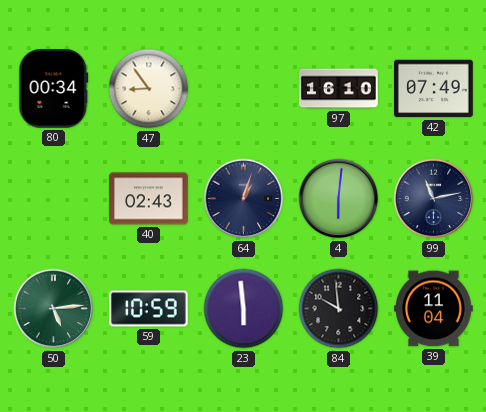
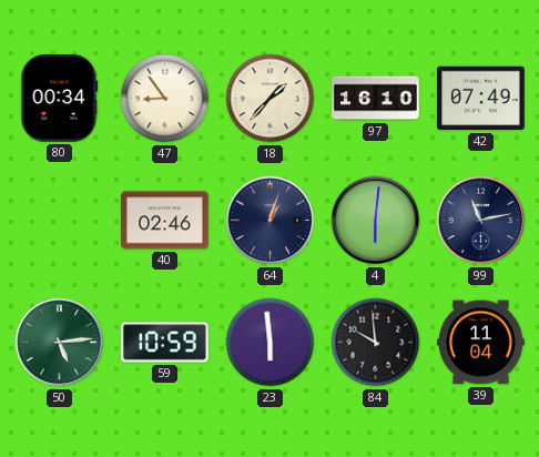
18: none -> 1:37
40: 02:43 -> 02:46
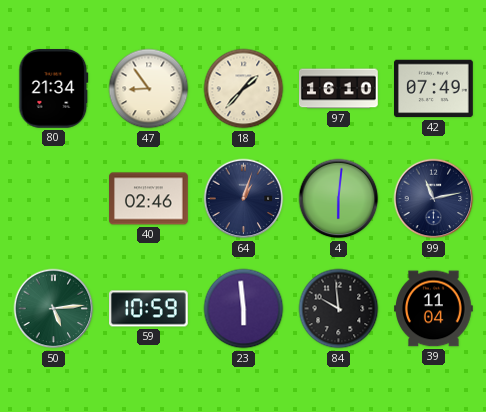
80: 00:34 -> 21:34
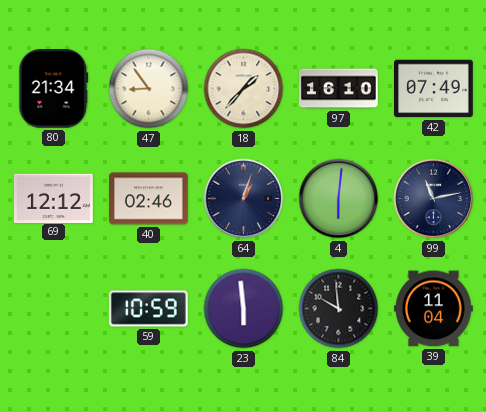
69: none -> 12:12
50: 5:14 -> none
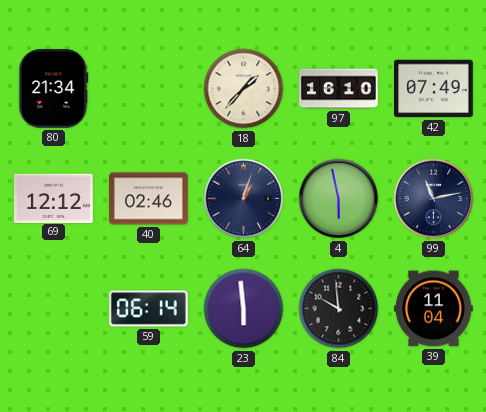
47: 8:54 -> none
4: 6:01 -> 5:58
59: 10:59 -> 06:14
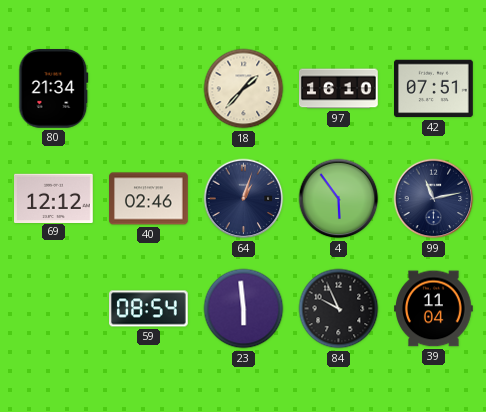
42: 07:49 -> 07:51
4: 5:58 -> 5:54
59: 06:14 -> 08:54
84: 9:59 -> 9:56
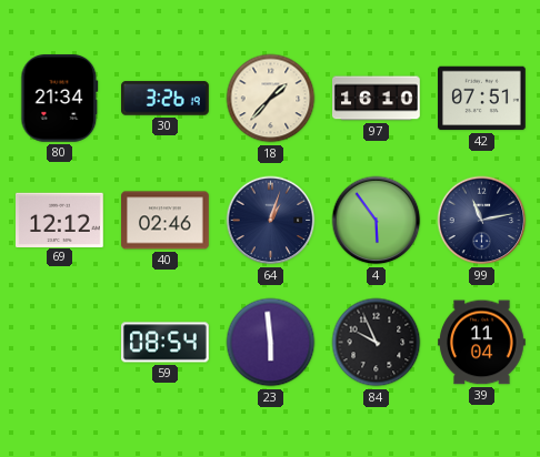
30: none -> 3:26
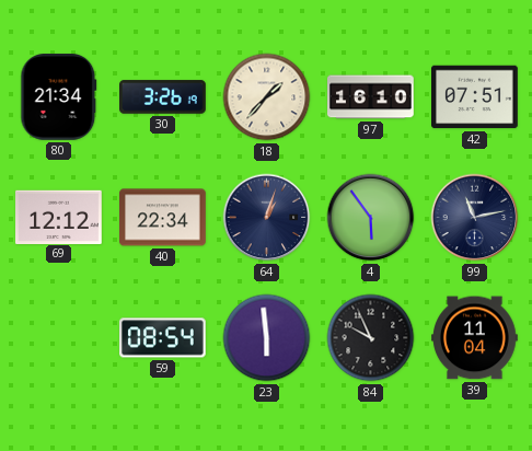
40: 02:46 -> 22:34
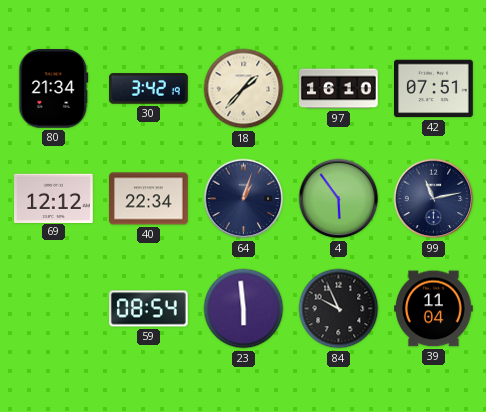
30: 3:26 -> 3:42
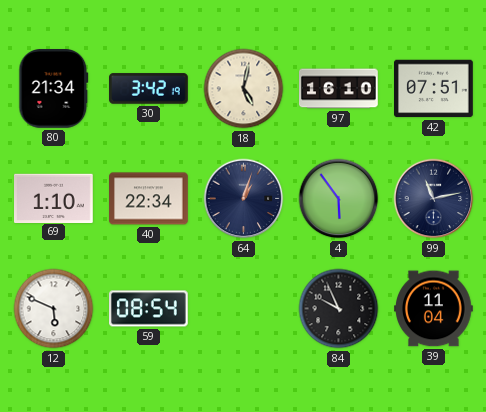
18: 1:37 -> 5:02
69: 12:12 -> 1:10
12: none -> 5:49
23: 5:59 -> none
